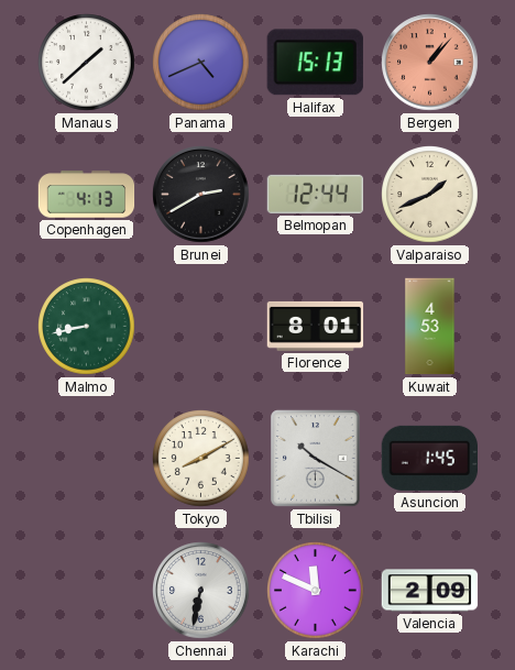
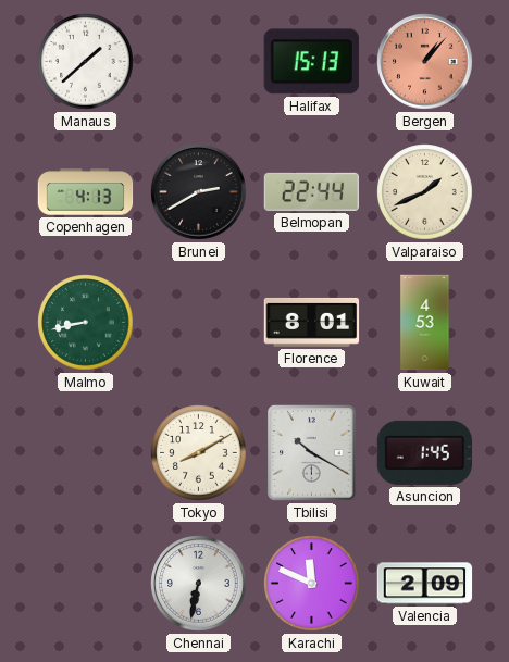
Panama: 4:41 -> none
Belmopan: 12:44 -> 22:44
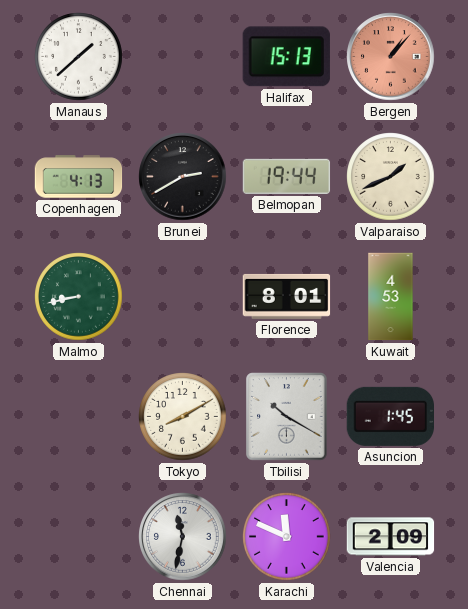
Belmopan: 22:44 -> 19:44
Chennai: 6:32 -> 11:32
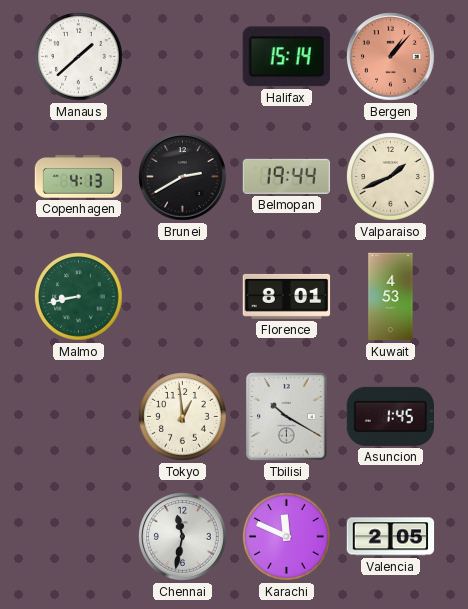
Halifax: 15:13 -> 15:14
Tokyo: 8:10 -> 12:59
Valencia: 2:09 -> 2:05
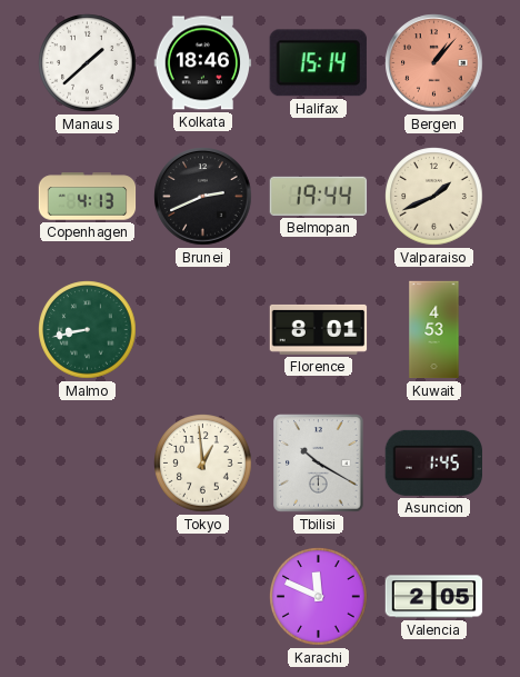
Kolkata: none -> 18:46
Brunei: 2:40 -> 2:41
Chennai: 11:32 -> none
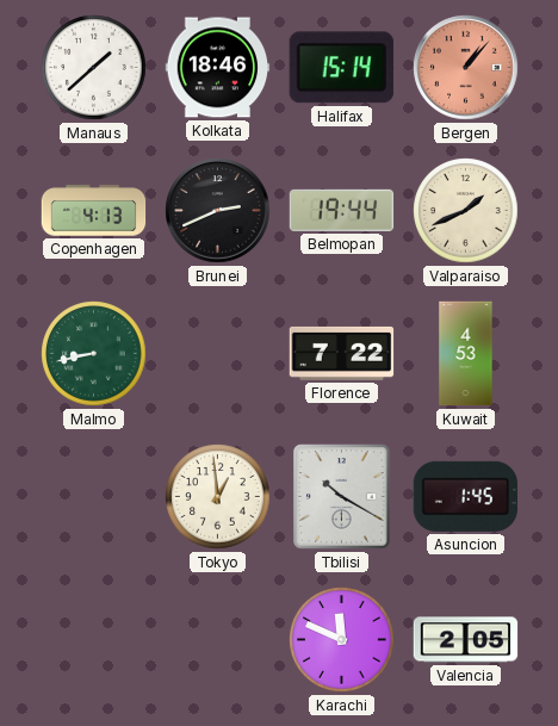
Florence: 8:01 -> 7:22
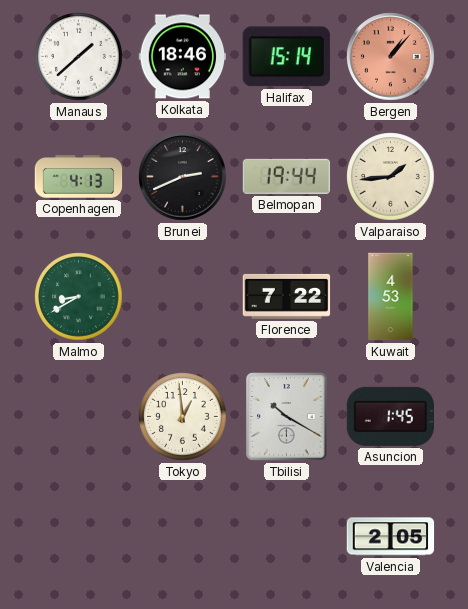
Valparaiso: 1:41 -> 1:44
Malmo: 8:43 -> 8:40
Karachi: 11:49 -> none
